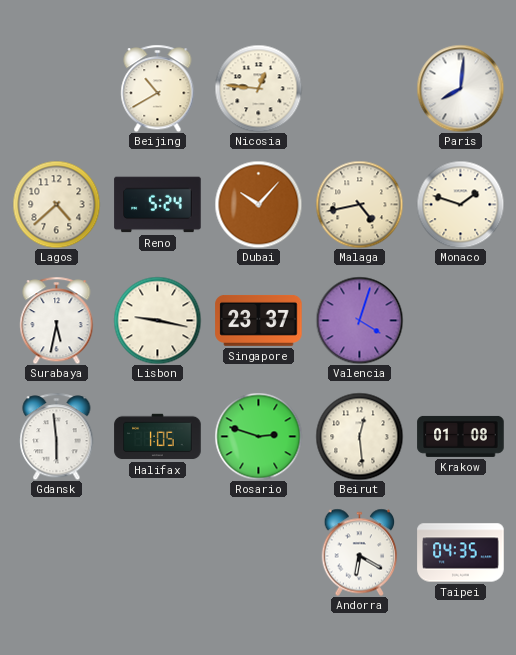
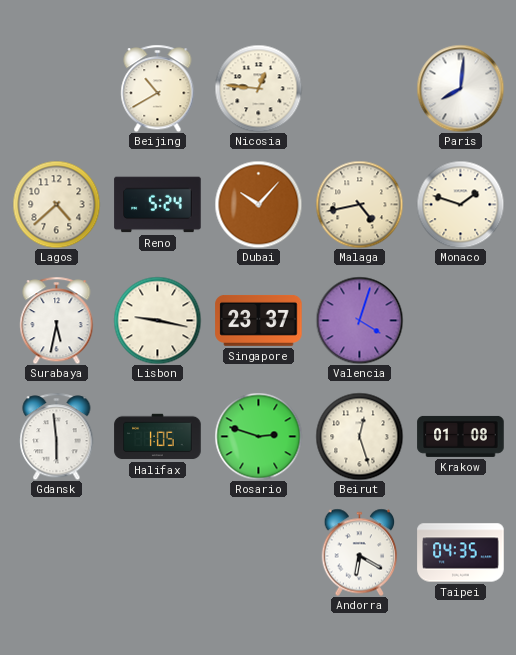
Beirut: 12:29 -> 12:27
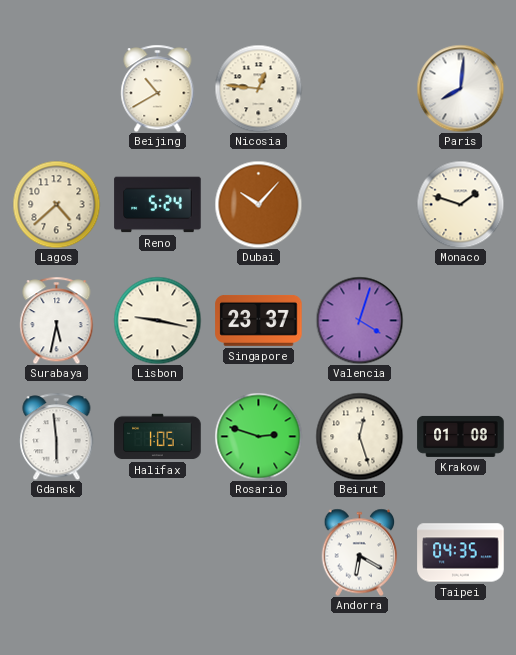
Malaga: 4:43 -> none
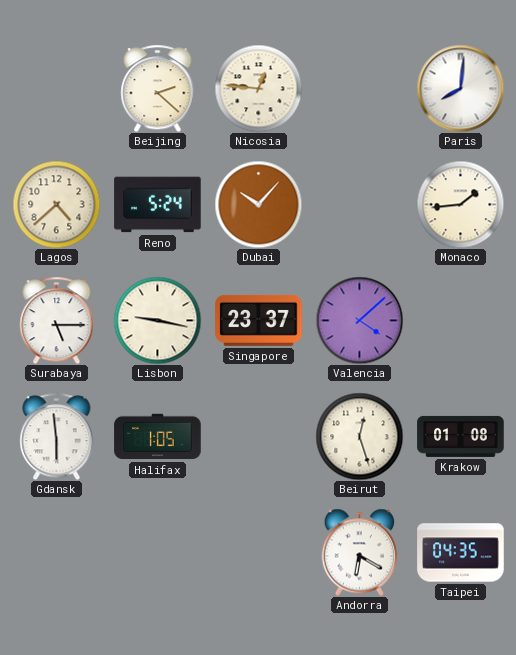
Beijing: 10:40 -> 2:22
Monaco: 1:48 -> 1:44
Surabaya: 5:32 -> 5:15
Valencia: 4:03 -> 4:08
Rosario: 2:48 -> none
